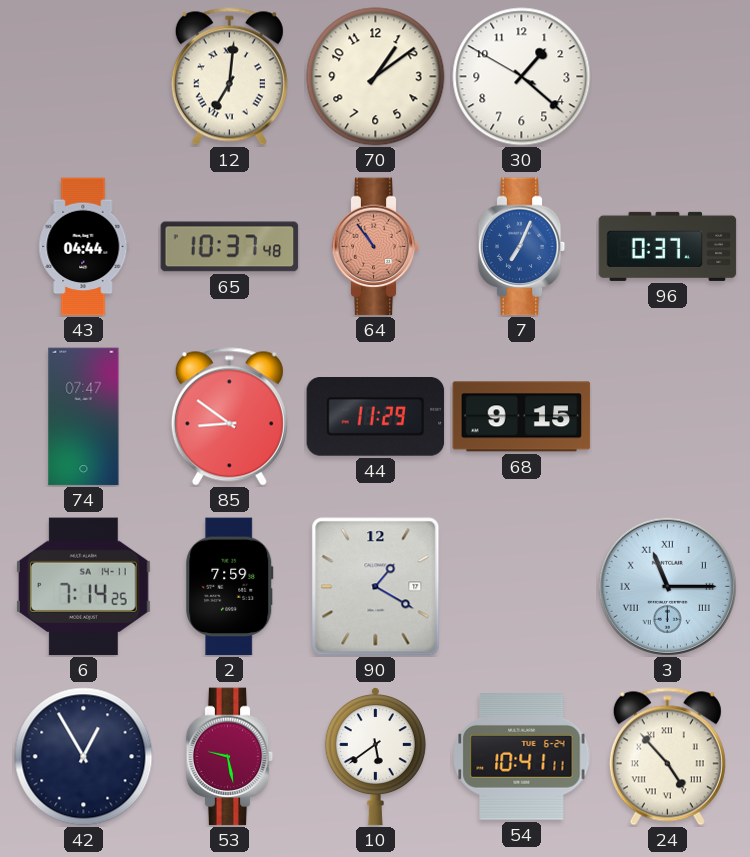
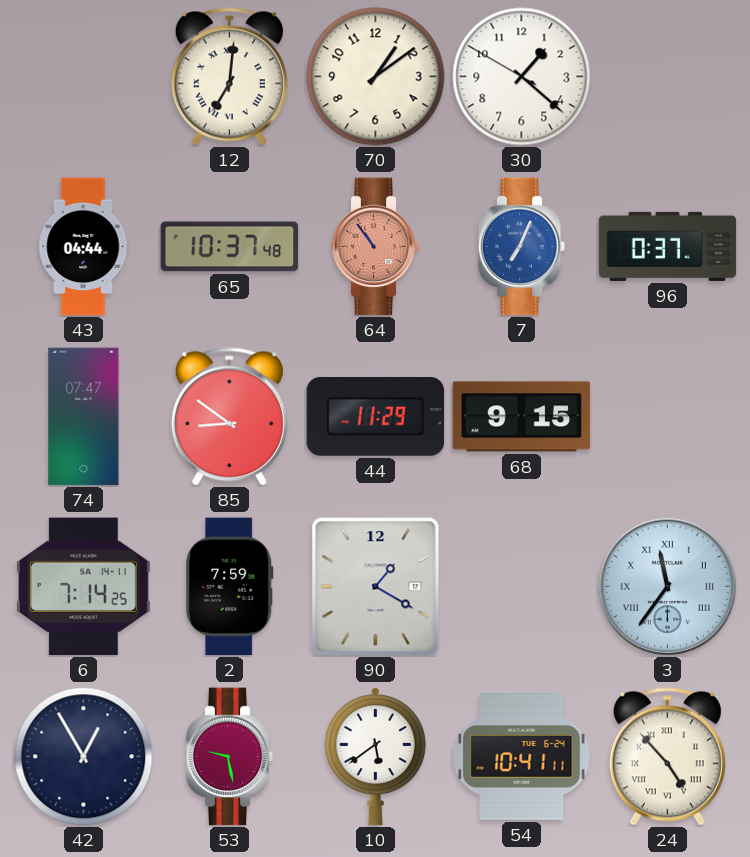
3: 11:15 -> 11:36
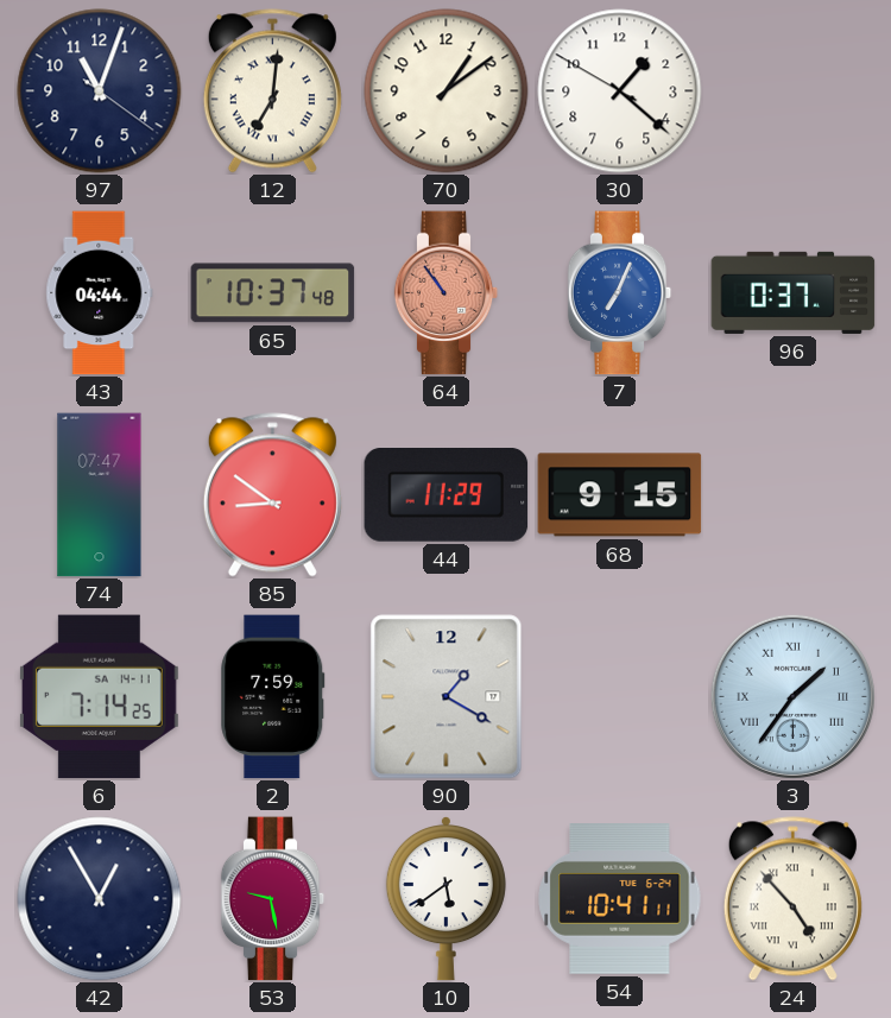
97: none -> 11:03
3: 11:36 -> 1:36
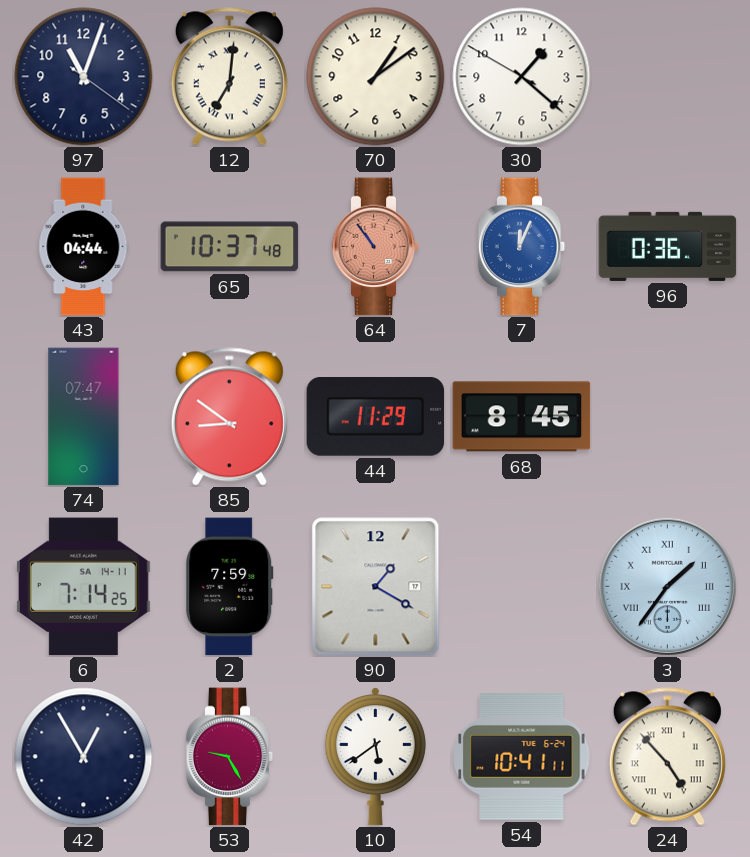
7: 7:04 -> 12:04
96: 0:37 -> 0:36
68: 9:15 -> 8:45
53: 9:28 -> 9:25
